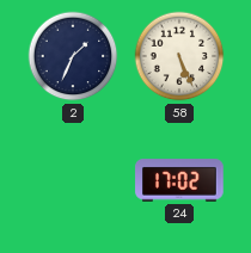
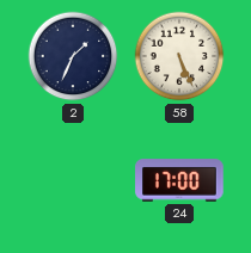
24: 17:02 -> 17:00
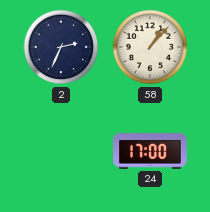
2: 1:34 -> 2:34
58: 5:26 -> 1:07
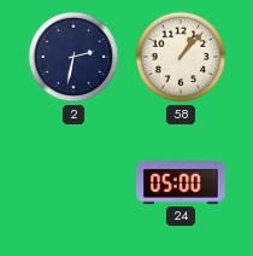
2: 2:34 -> 2:32
24: 17:00 -> 05:00
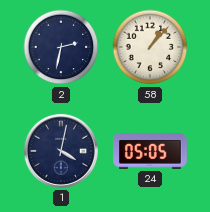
1: none -> 4:02
24: 05:00 -> 05:05
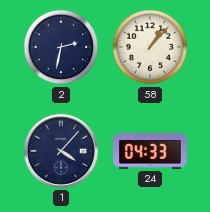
1: 4:02 -> 4:07
24: 05:05 -> 04:33
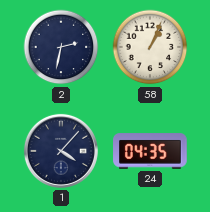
58: 1:07 -> 1:04
24: 04:33 -> 04:35
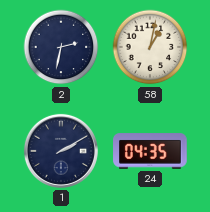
58: 1:04 -> 1:02
1: 4:07 -> 2:10
